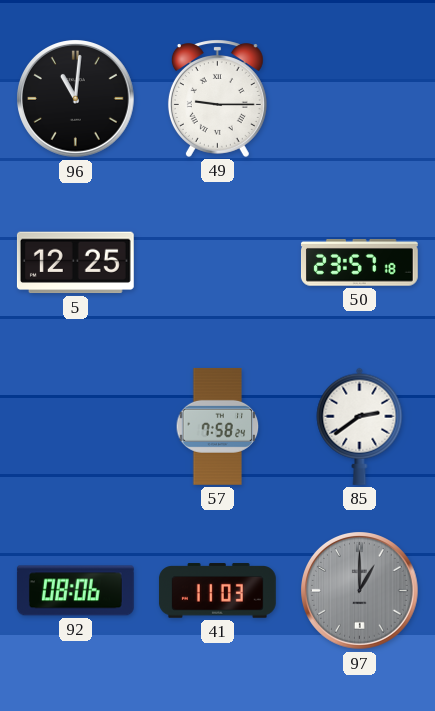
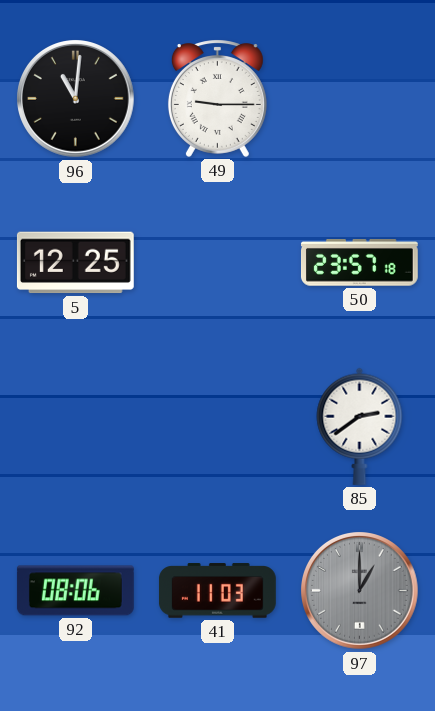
57: 7:58 -> none
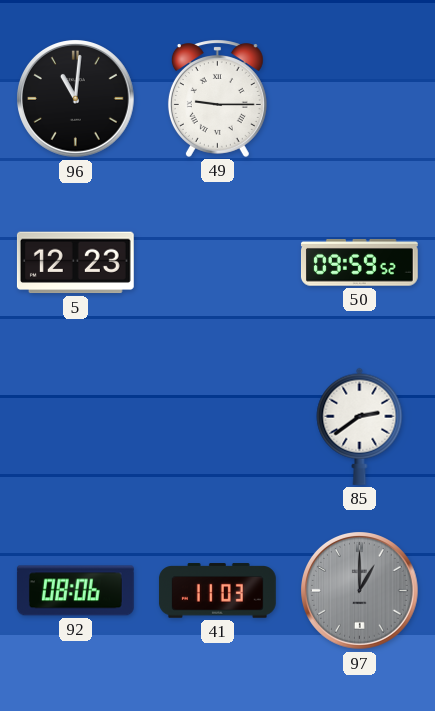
5: 12:25 -> 12:23
50: 23:57 -> 09:59
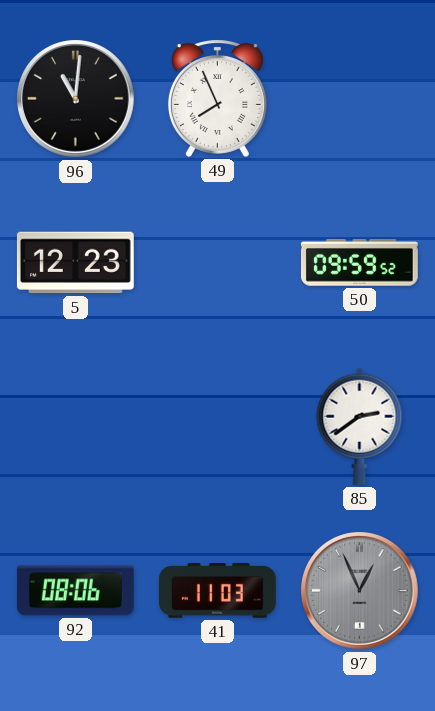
49: 9:15 -> 7:56
97: 1:00 -> 12:56
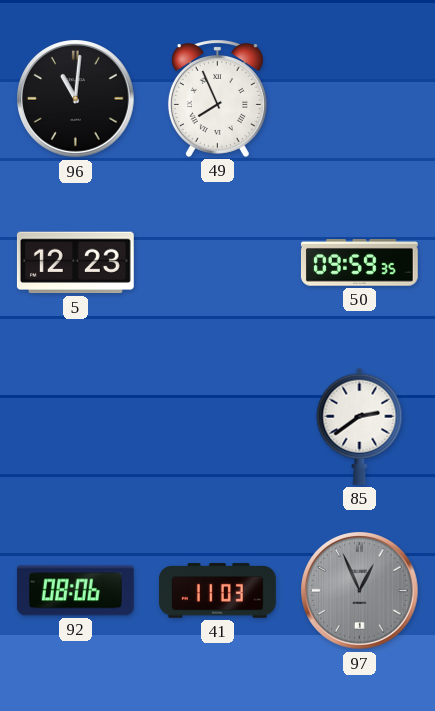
50: 09:59:52 -> 09:59:35
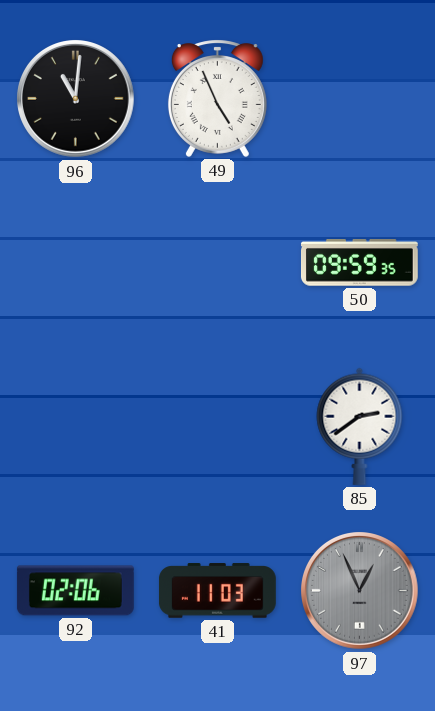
49: 7:56 -> 4:56
5: 12:23 -> none
92: 08:06 -> 02:06
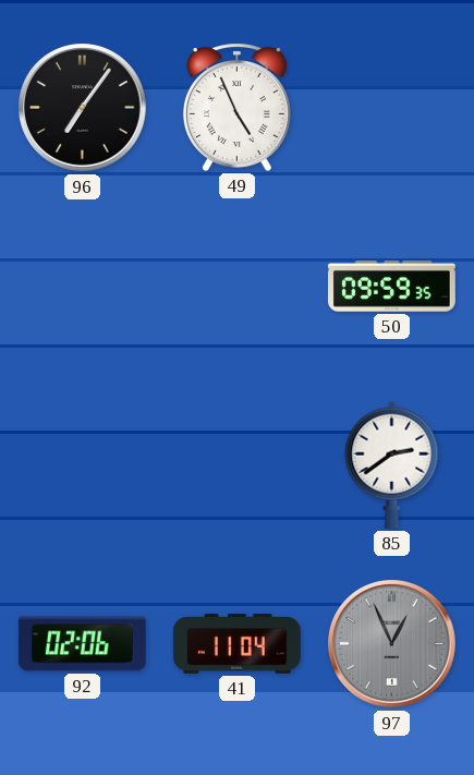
96: 11:01 -> 7:06
41: 11:03 -> 11:04
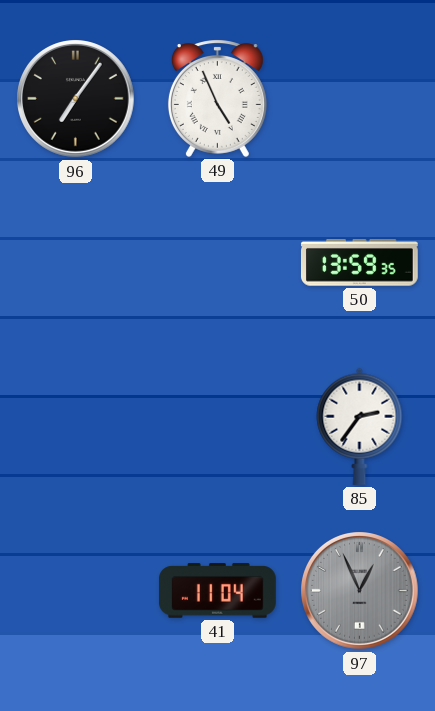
50: 09:59 -> 13:59
85: 2:39 -> 2:36
92: 02:06 -> none
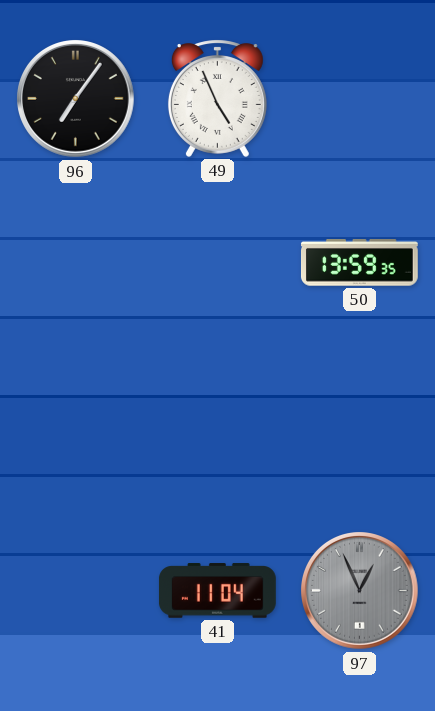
85: 2:36 -> none
